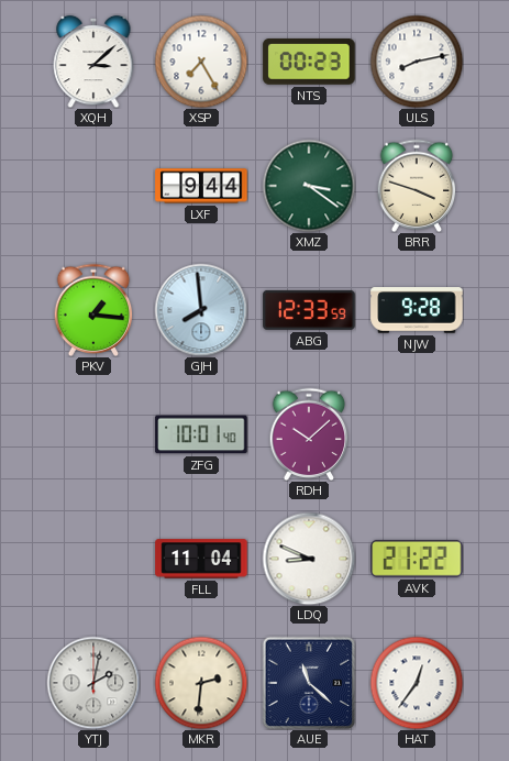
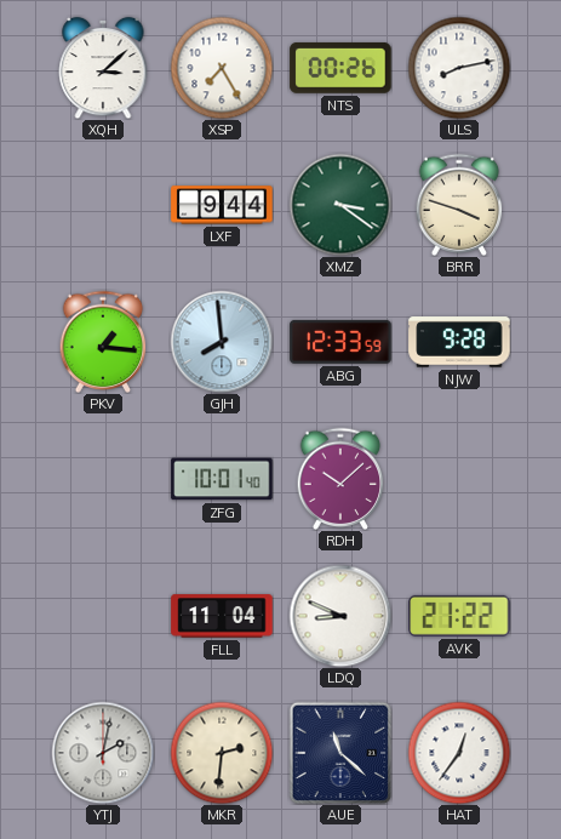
NTS: 00:23 -> 00:26
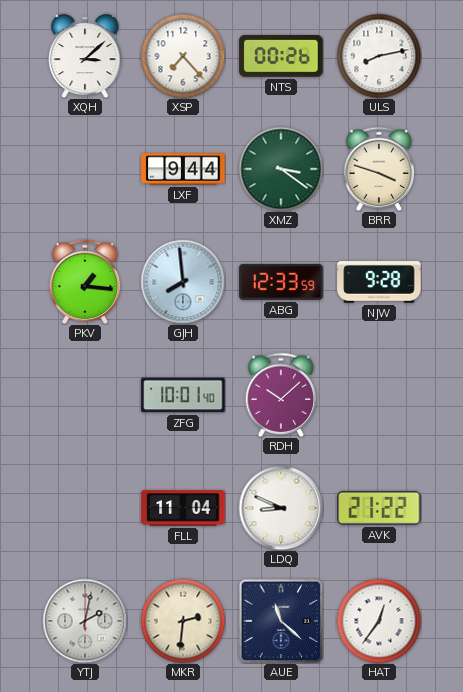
XSP: 7:25 -> 7:23
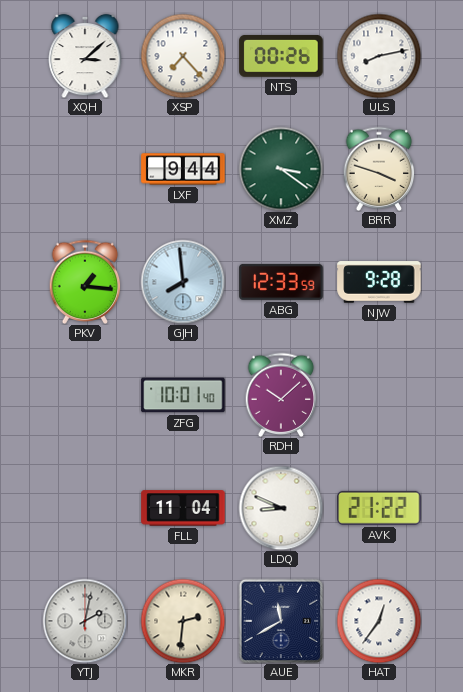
AUE: 11:22 -> 11:40
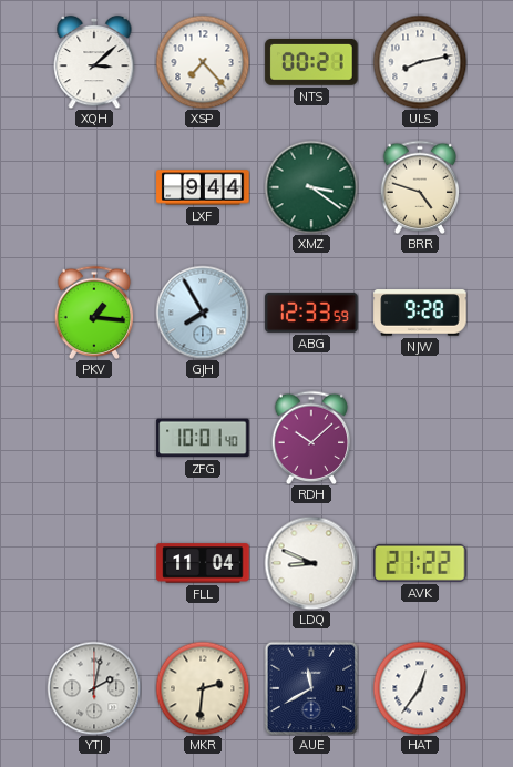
NTS: 00:26 -> 00:21
BRR: 3:48 -> 4:48
GJH: 7:59 -> 7:55
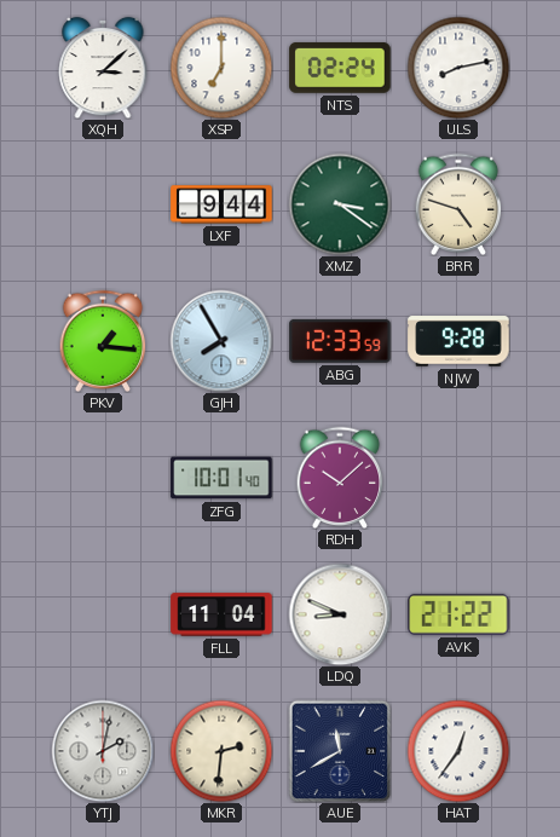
XSP: 7:23 -> 7:00
NTS: 00:21 -> 02:24
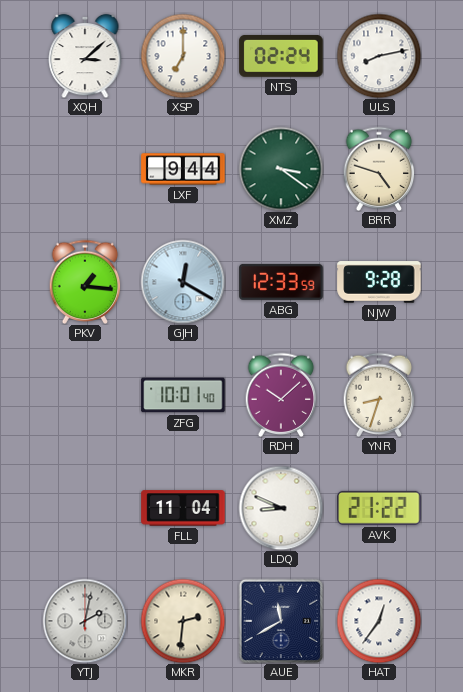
GJH: 7:55 -> 12:20
YNR: none -> 8:33
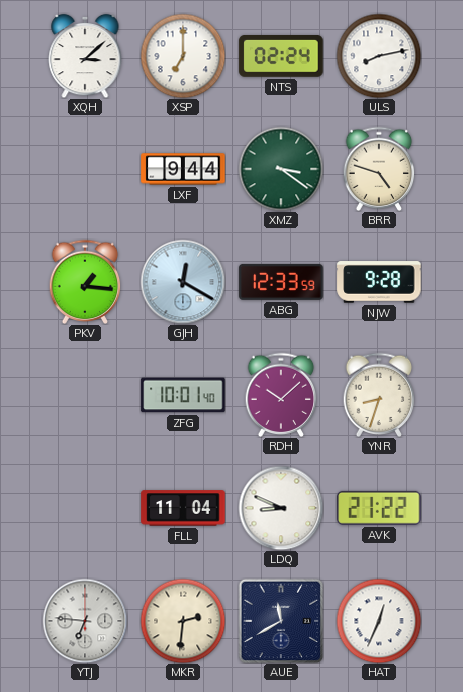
YTJ: 2:02 -> 6:46
HAT: 12:36 -> 12:34
